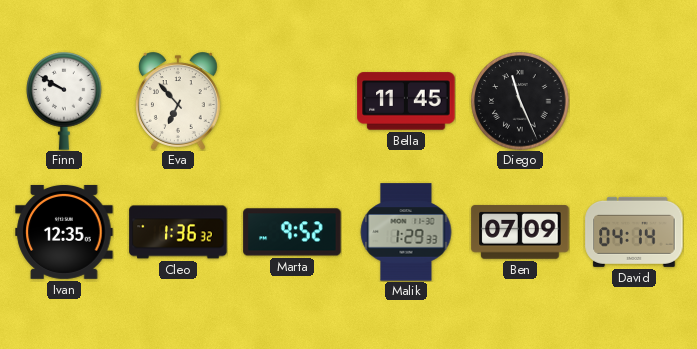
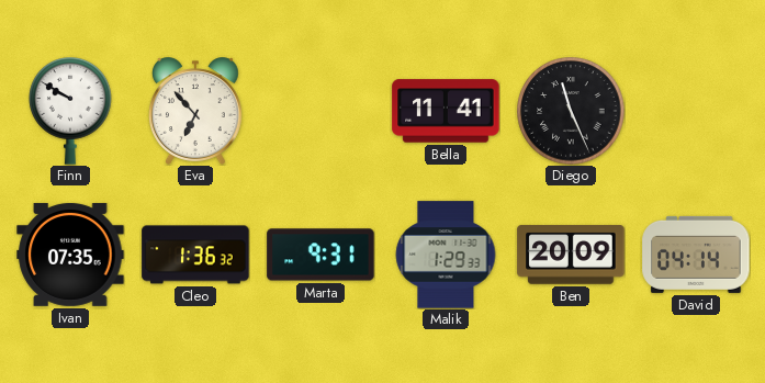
Bella: 11:45 -> 11:41
Ivan: 12:35 -> 07:35
Marta: 9:52 -> 9:31
Ben: 07:09 -> 20:09
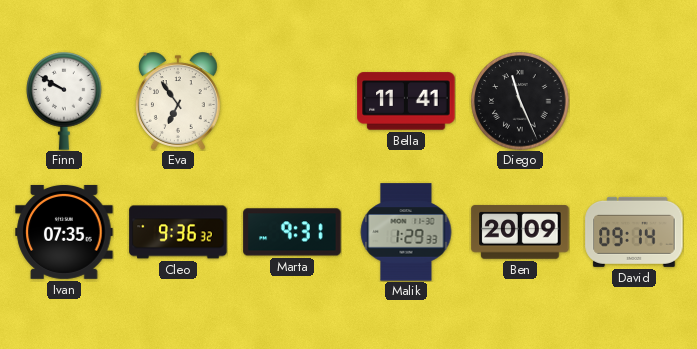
Eva: 6:53 -> 6:54
Cleo: 1:36 -> 9:36
David: 04:14 -> 09:14
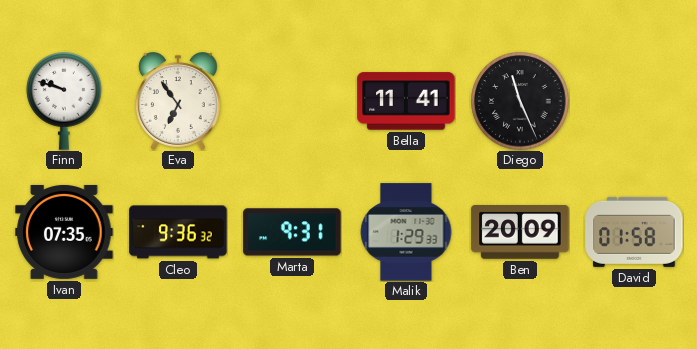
Finn: 9:50 -> 9:48
David: 09:14 -> 01:58
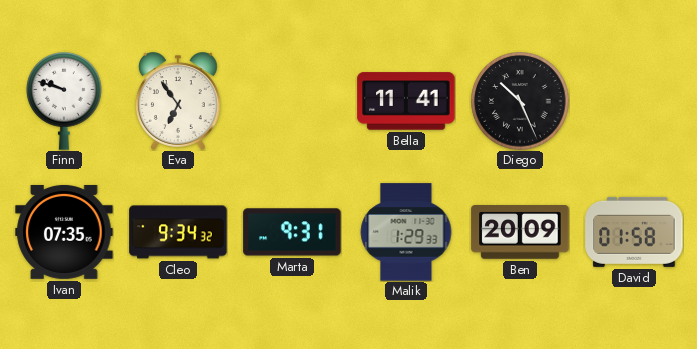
Diego: 11:26 -> 10:26
Cleo: 9:36 -> 9:34
